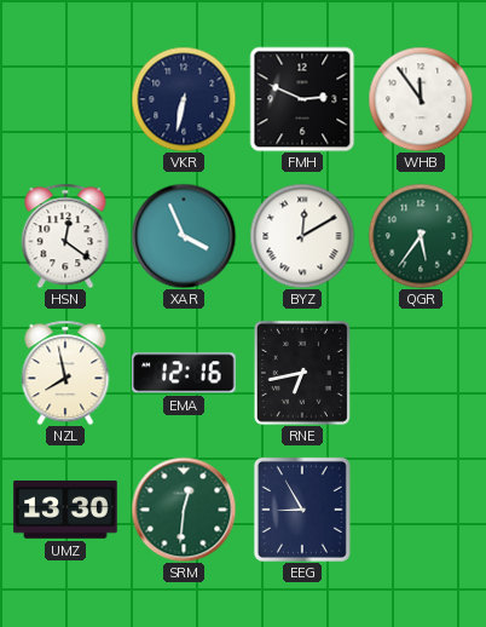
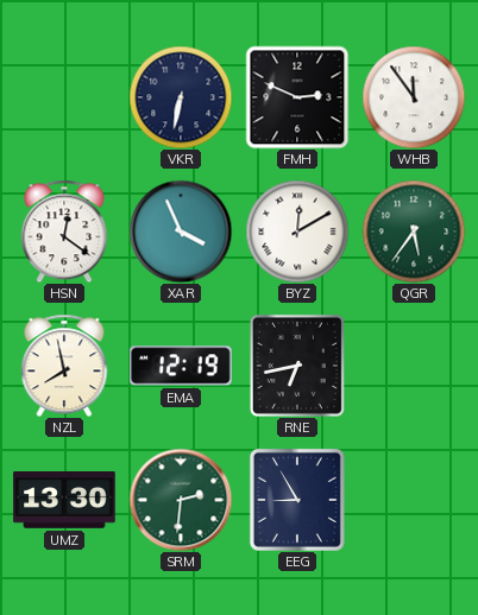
EMA: 12:16 -> 12:19
SRM: 12:31 -> 2:31
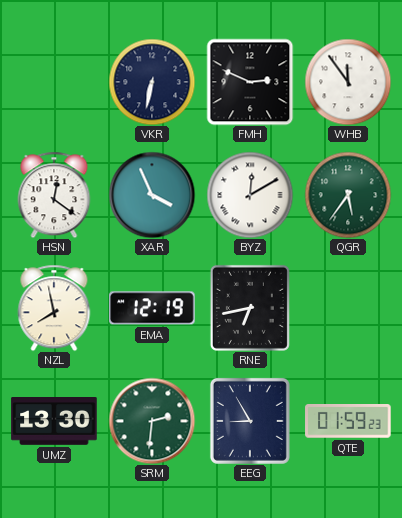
QTE: none -> 01:59
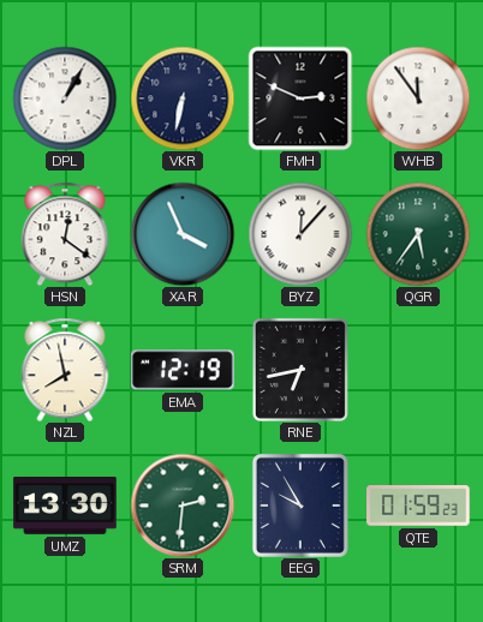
DPL: none -> 1:05
BYZ: 12:10 -> 12:07
EEG: 8:55 -> 9:55
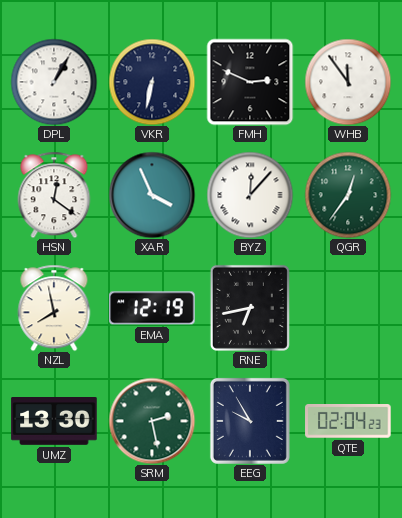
QGR: 5:36 -> 12:36
SRM: 2:31 -> 2:28
QTE: 01:59 -> 02:04
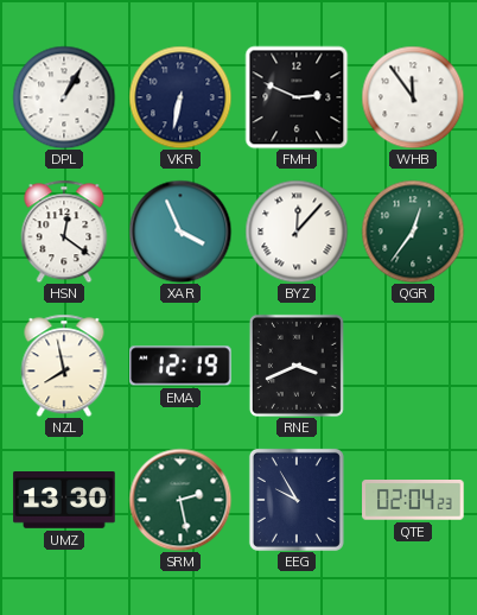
RNE: 6:43 -> 3:41
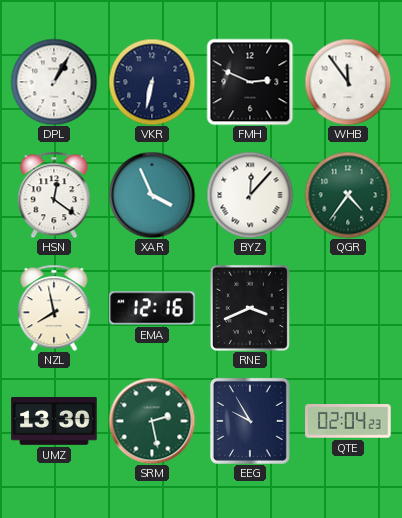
QGR: 12:36 -> 4:36
EMA: 12:19 -> 12:16
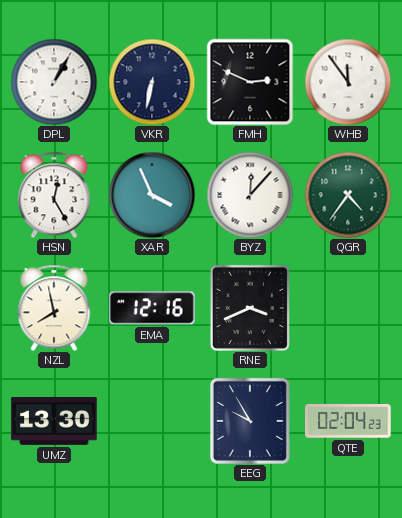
HSN: 12:21 -> 12:25
SRM: 2:28 -> none
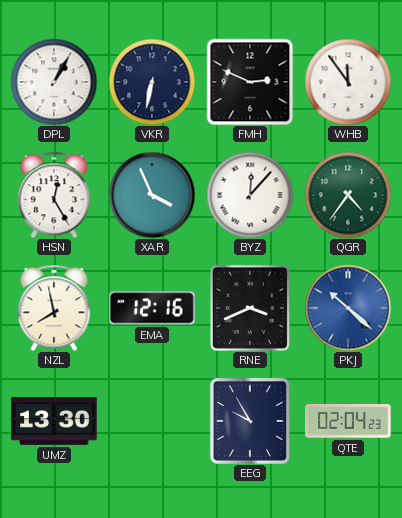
PKJ: none -> 10:22
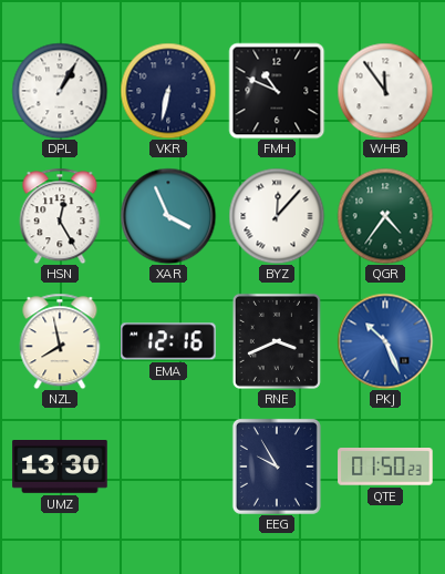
FMH: 2:49 -> 10:49
PKJ: 10:22 -> 10:26
QTE: 02:04 -> 01:50
